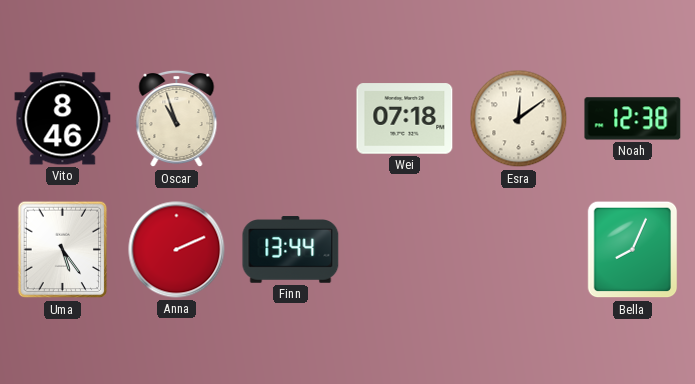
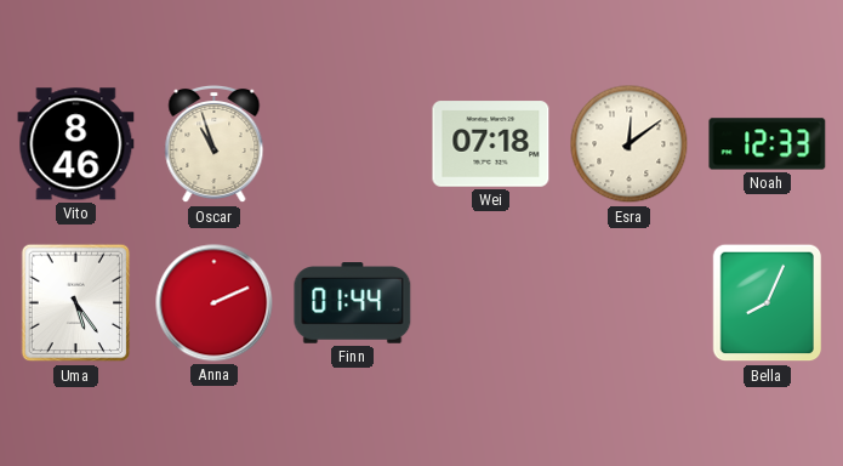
Noah: 12:38 -> 12:33
Finn: 13:44 -> 01:44
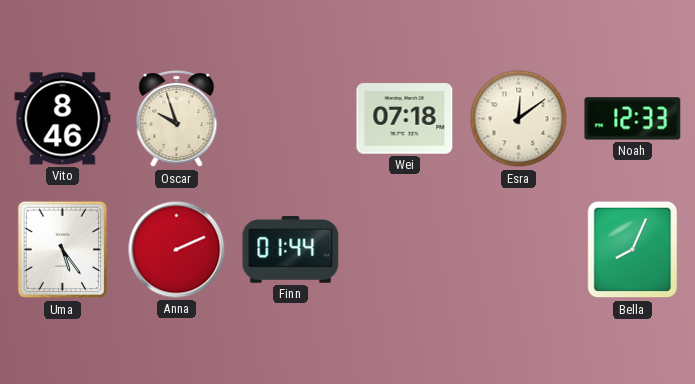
Oscar: 10:57 -> 9:57
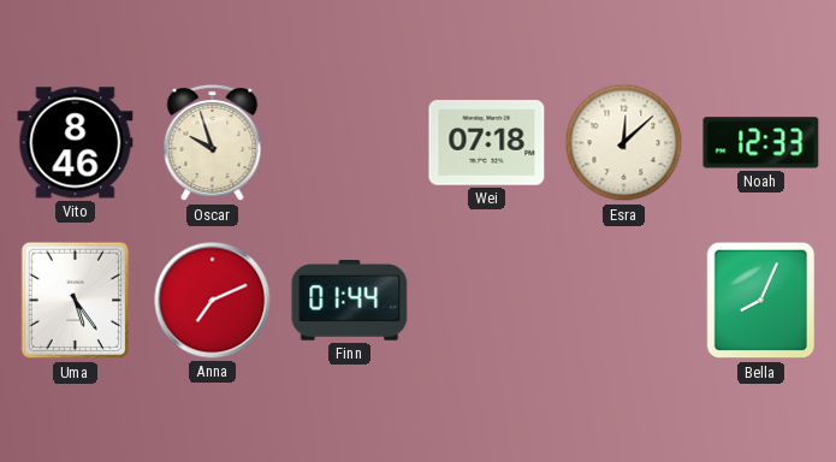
Esra: 12:09 -> 12:08
Anna: 2:11 -> 7:11
